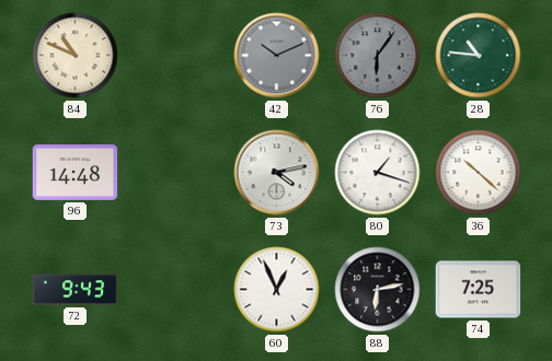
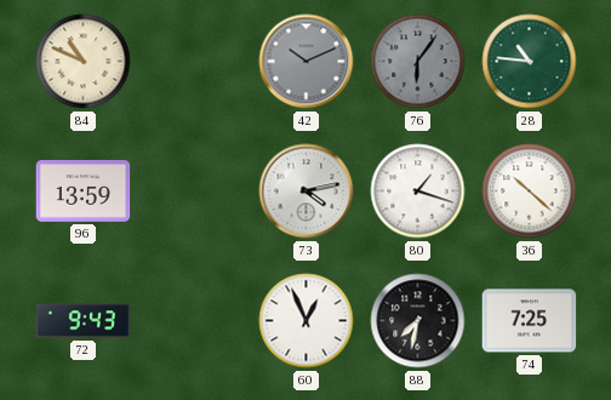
96: 14:48 -> 13:59
88: 6:13 -> 7:32
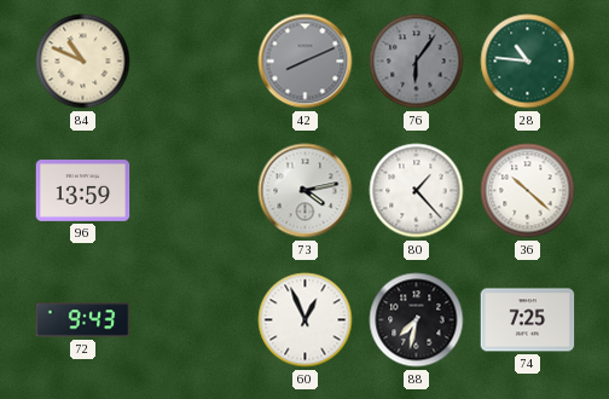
42: 10:11 -> 8:11
80: 1:18 -> 1:23
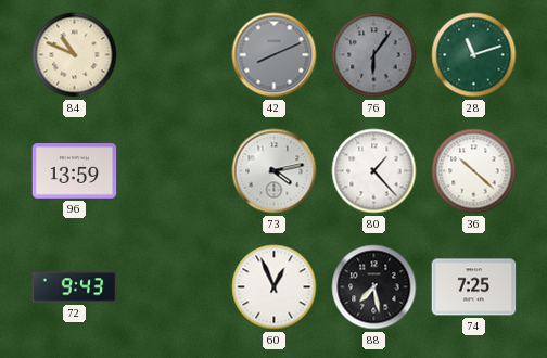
28: 10:46 -> 11:12
88: 7:32 -> 7:28
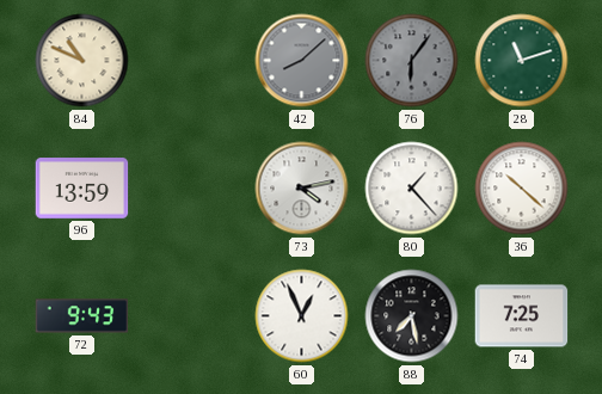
42: 8:11 -> 8:08
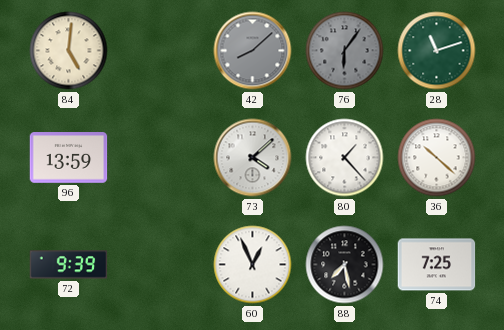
84: 10:49 -> 5:01
73: 4:13 -> 4:08
72: 9:43 -> 9:39
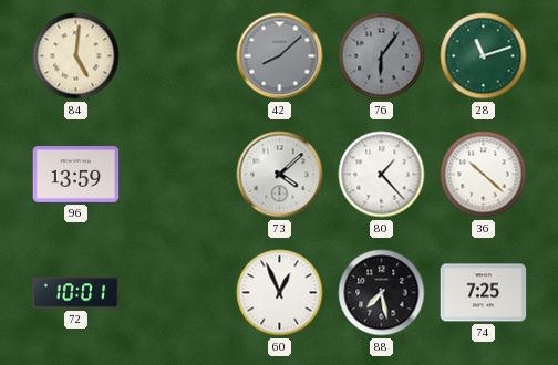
72: 9:39 -> 10:01
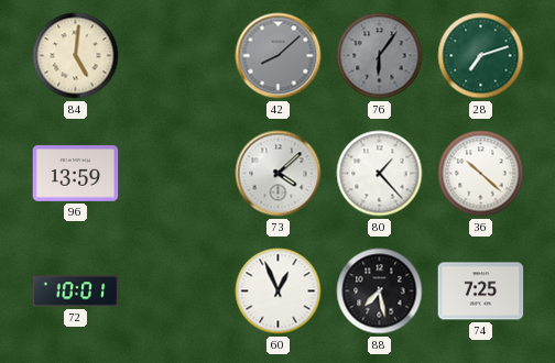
28: 11:12 -> 7:12
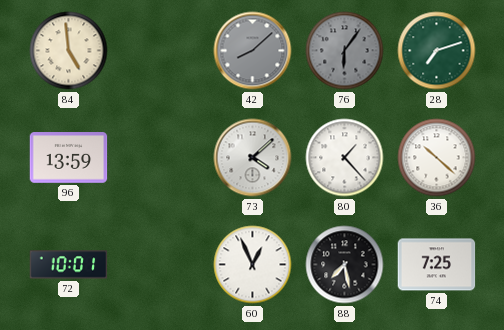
84: 5:01 -> 4:59
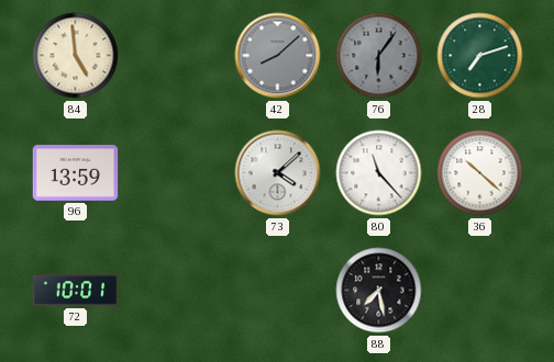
80: 1:23 -> 11:23
60: 12:56 -> none
74: 7:25 -> none
